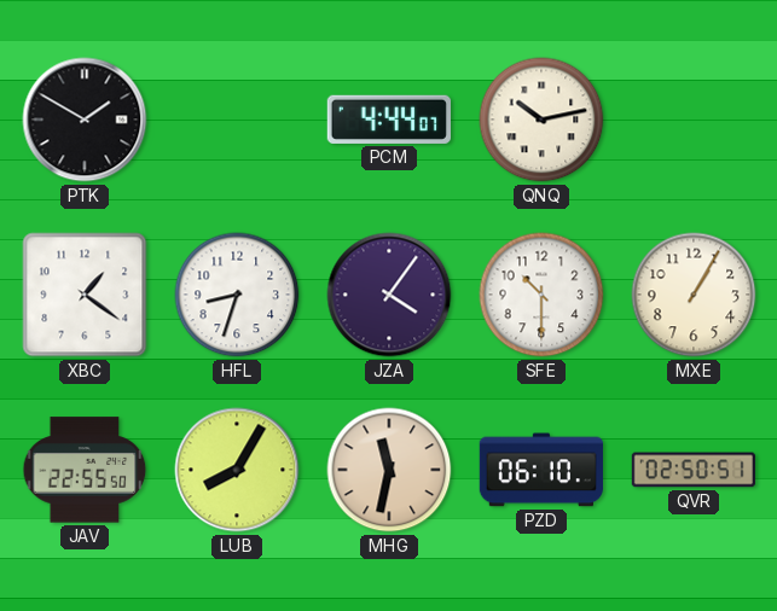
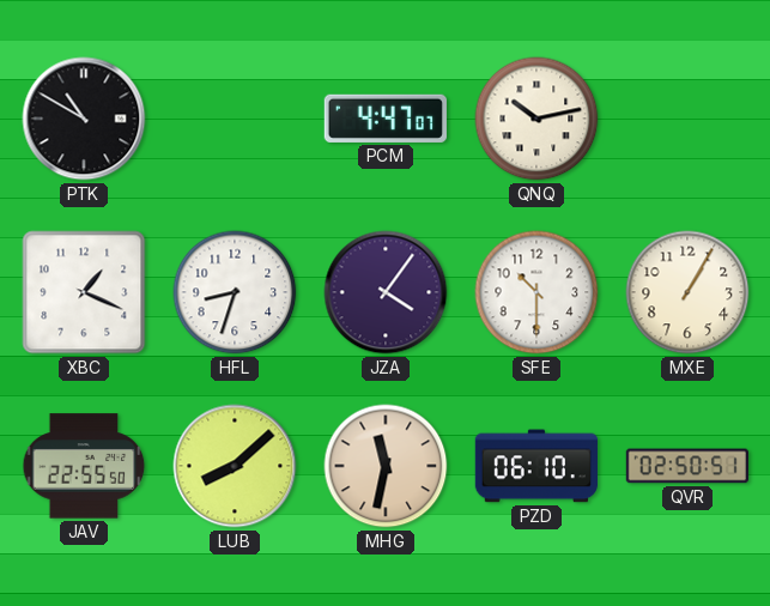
PTK: 1:50 -> 10:50
PCM: 4:44 -> 4:47
XBC: 1:21 -> 1:19
LUB: 8:05 -> 8:08
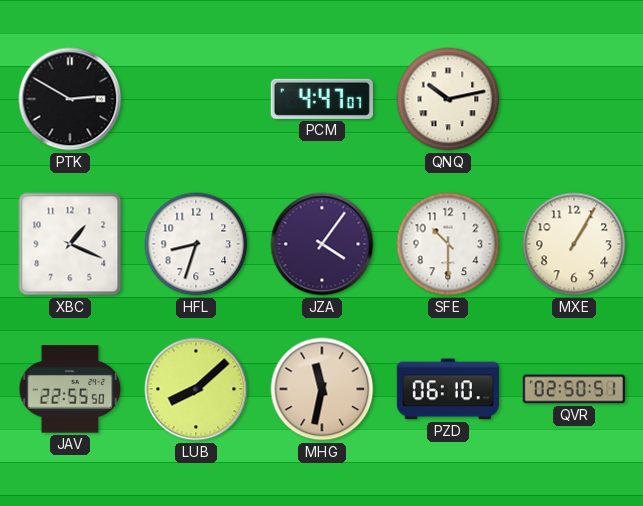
PTK: 10:50 -> 2:50
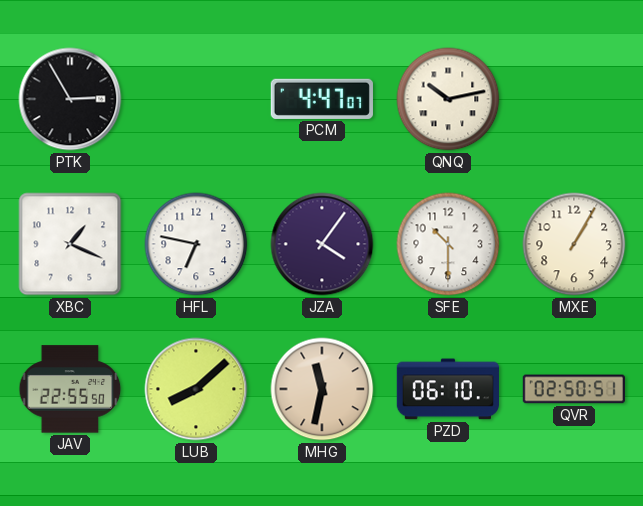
PTK: 2:50 -> 2:55
HFL: 8:33 -> 6:47
